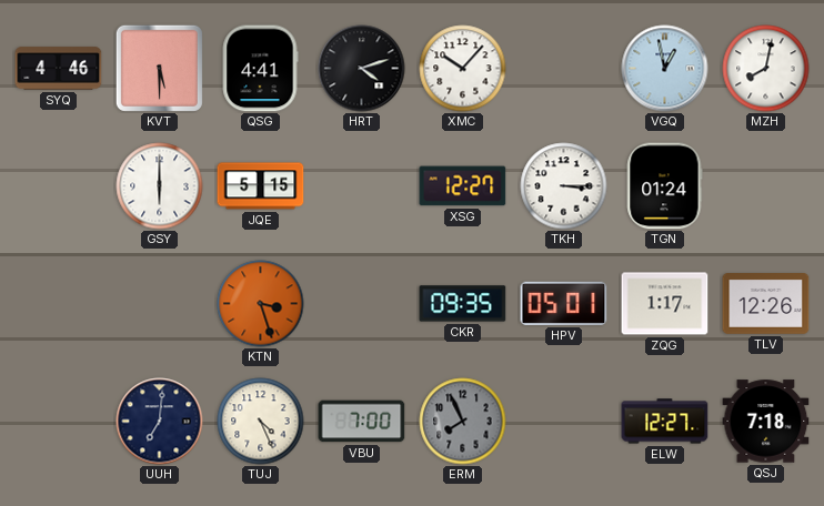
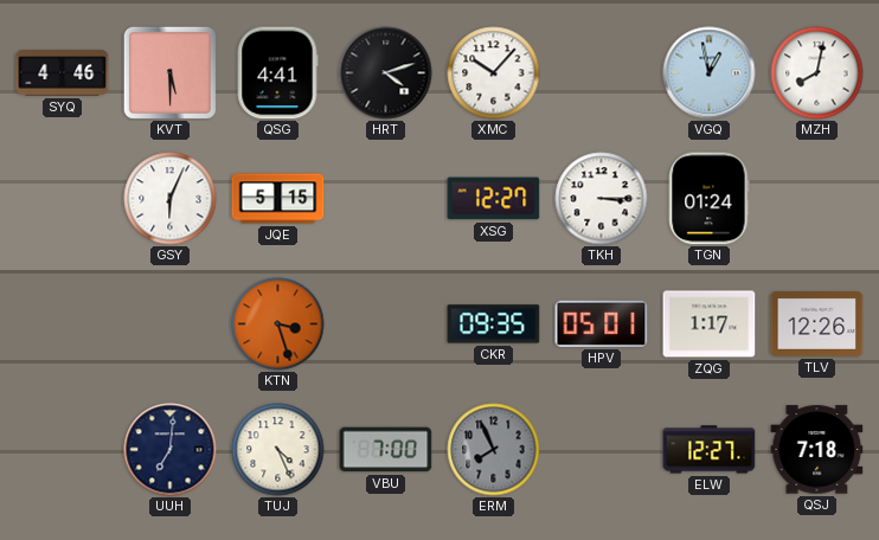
GSY: 6:00 -> 6:04
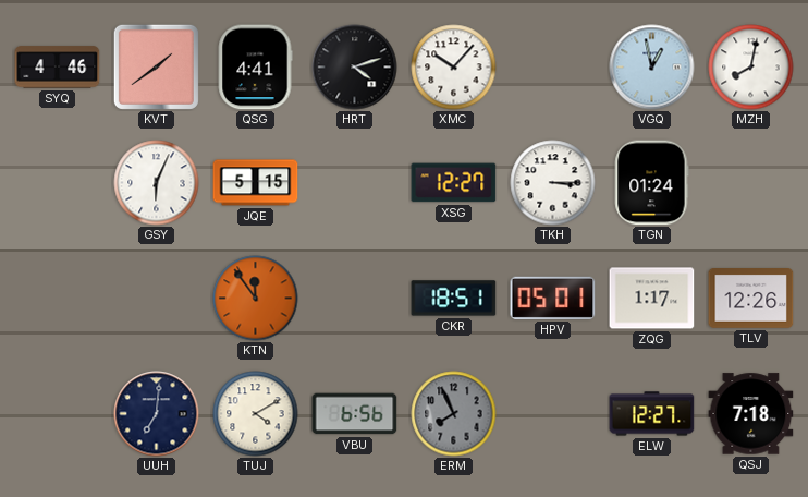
KVT: 5:30 -> 1:39
KTN: 3:27 -> 11:54
CKR: 09:35 -> 18:51
TUJ: 4:26 -> 4:10
VBU: 7:00 -> 6:56
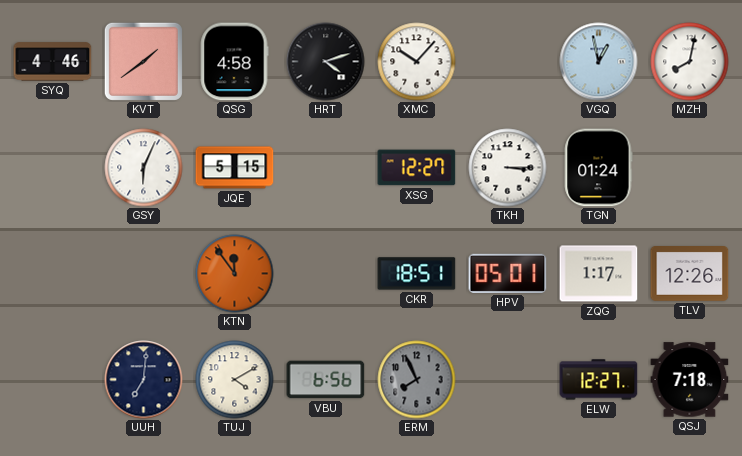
QSG: 4:41 -> 4:58
